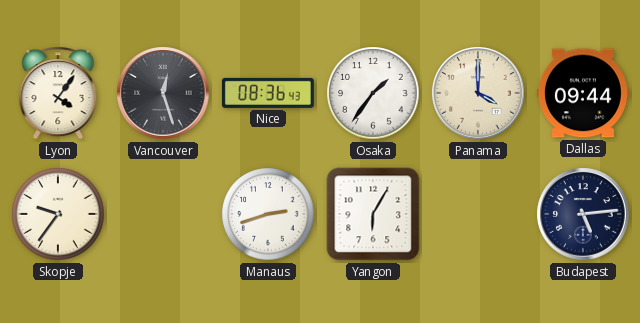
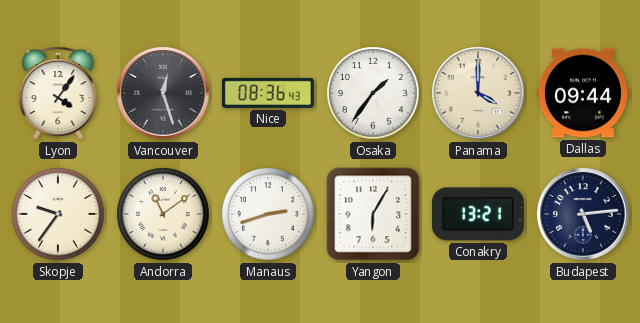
Andorra: none -> 11:09
Conakry: none -> 13:21
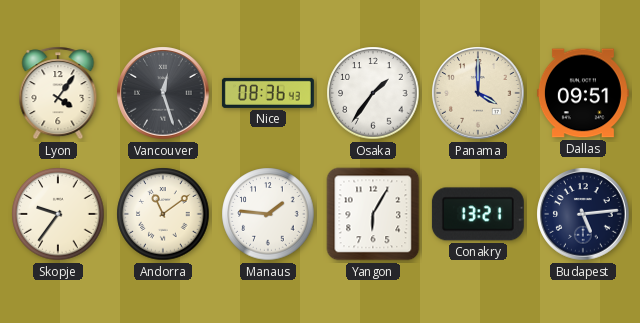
Dallas: 09:44 -> 09:51
Manaus: 2:42 -> 1:46
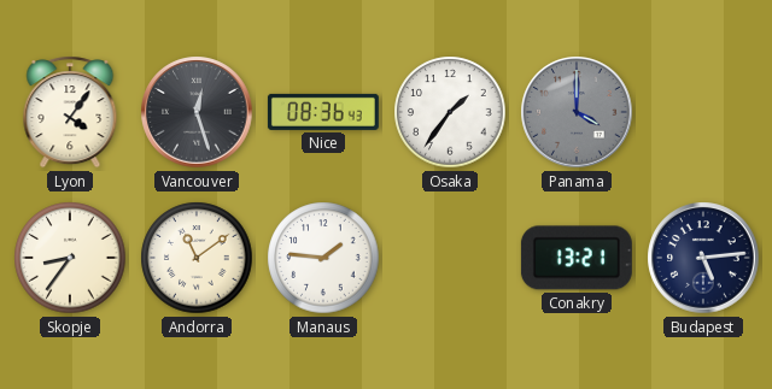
Panama dial: cream -> grey
Dallas: 09:51 -> none
Skopje: 9:36 -> 8:36
Yangon: 6:05 -> none
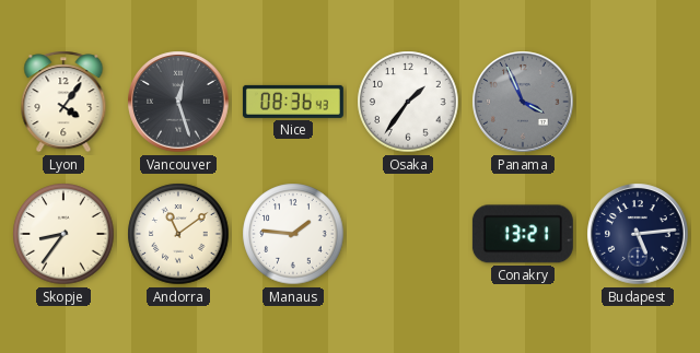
Panama: 4:00 -> 3:56
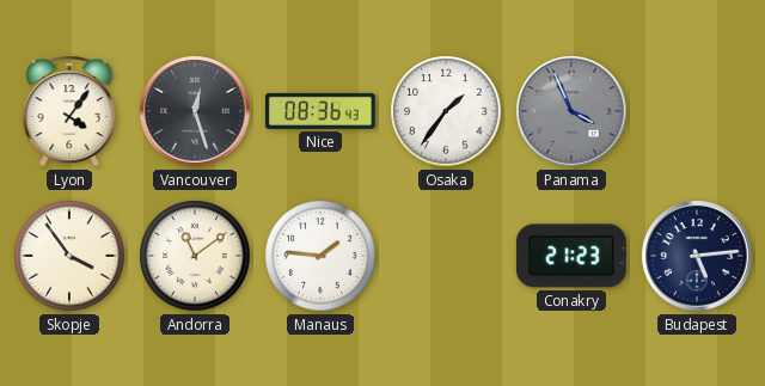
Skopje: 8:36 -> 3:54
Conakry: 13:21 -> 21:23
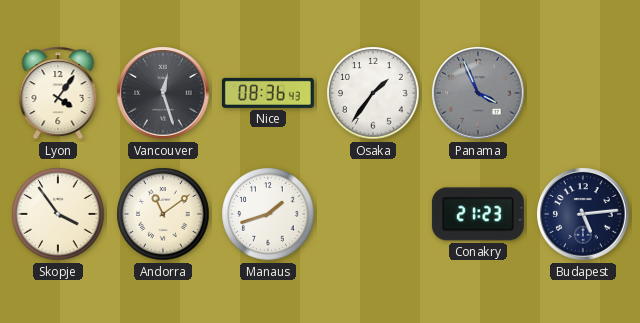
Manaus: 1:46 -> 1:42
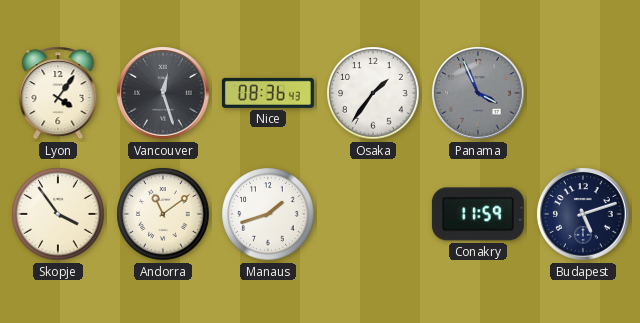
Conakry: 21:23 -> 11:59
Budapest: 5:14 -> 5:12
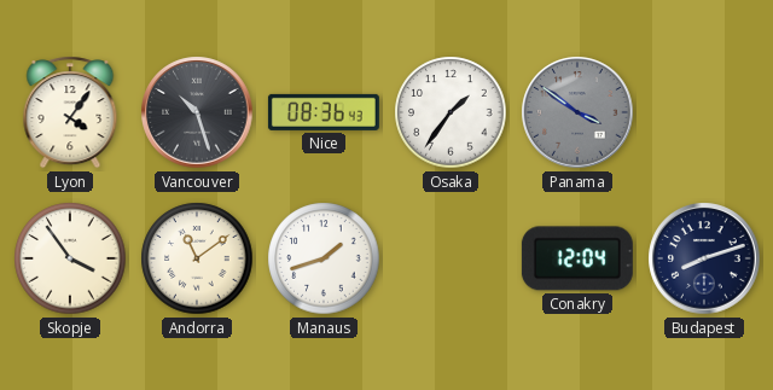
Vancouver: 12:27 -> 10:27
Panama: 3:56 -> 3:51
Conakry: 11:59 -> 12:04
Budapest: 5:12 -> 8:12
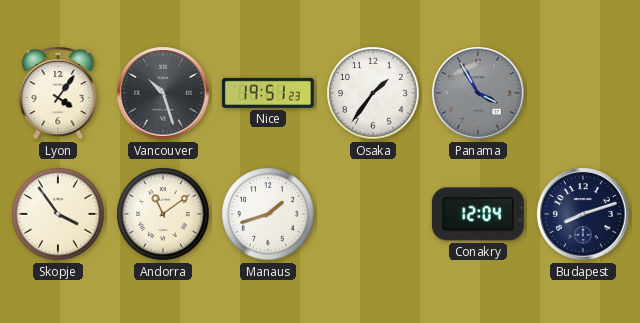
Nice: 08:36 -> 19:51
Panama: 3:51 -> 3:55
